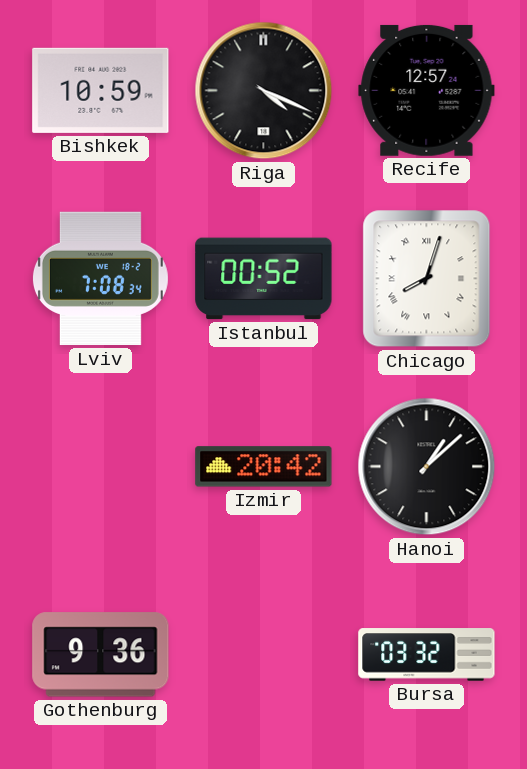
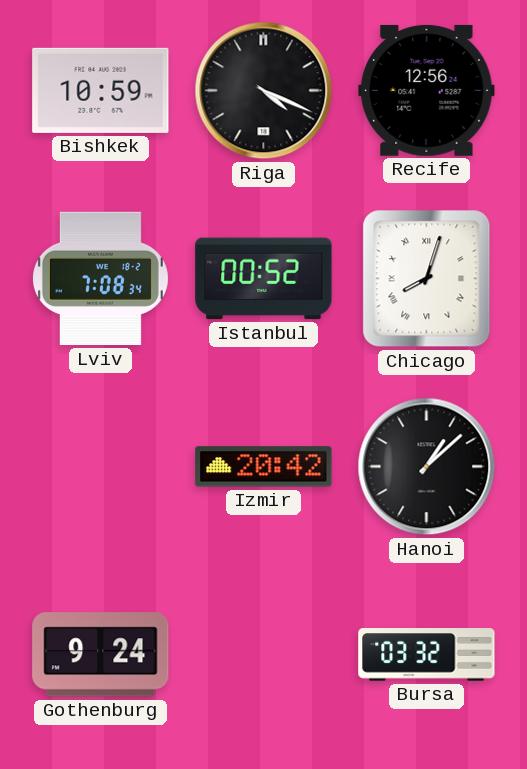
Recife: 12:57 -> 12:56
Gothenburg: 9:36 -> 9:24
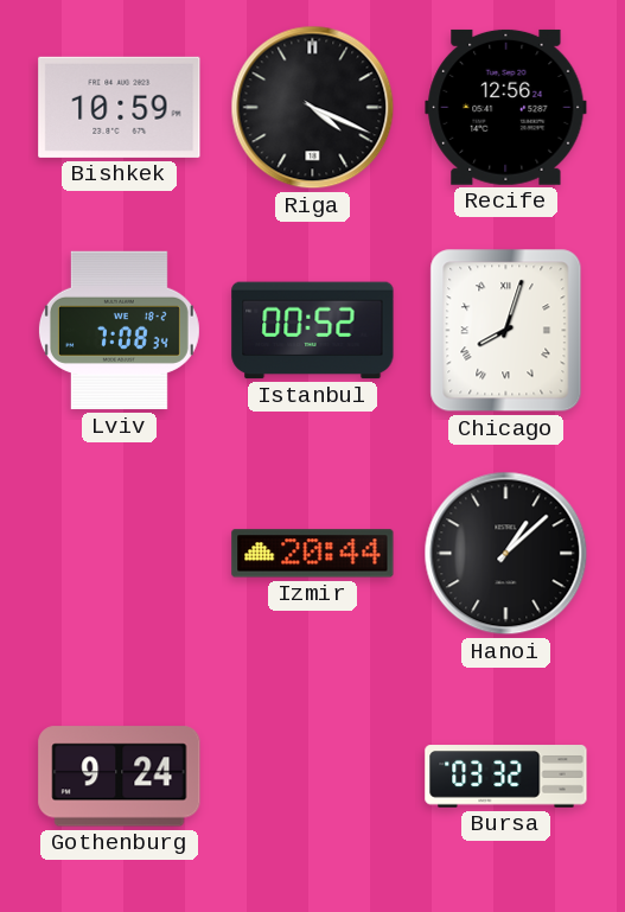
Izmir: 20:42 -> 20:44
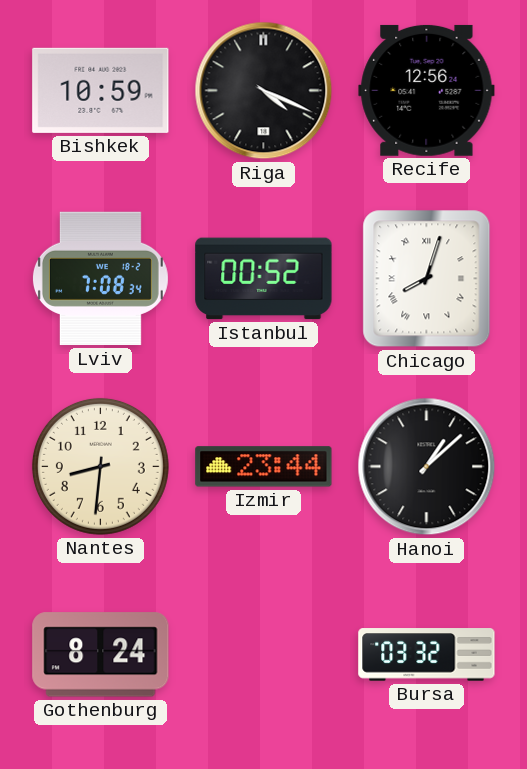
Nantes: none -> 8:31
Izmir: 20:44 -> 23:44
Gothenburg: 9:24 -> 8:24
